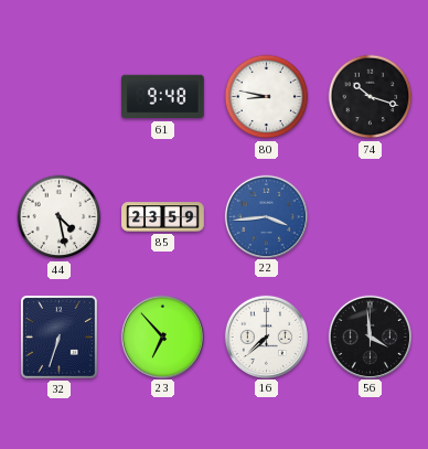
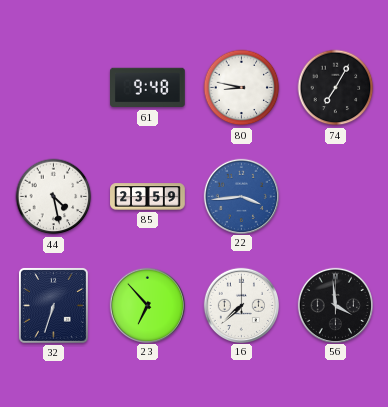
74: 10:18 -> 7:05
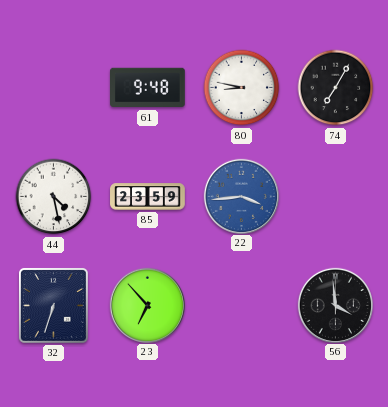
16: 7:38 -> none
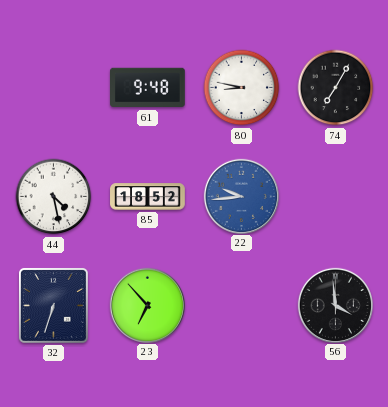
85: 23:59 -> 18:52
22: 3:44 -> 9:44
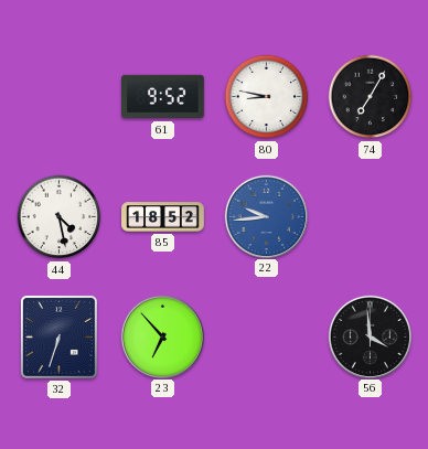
61: 9:48 -> 9:52
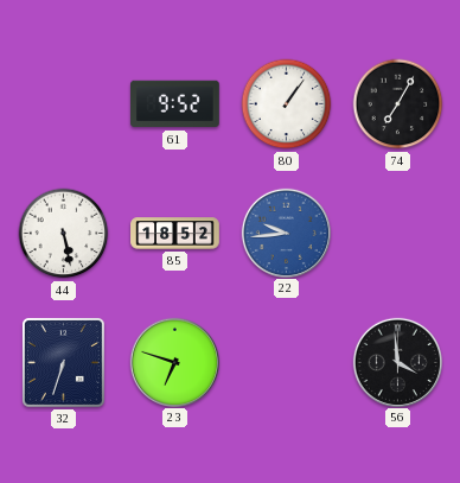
80: 8:47 -> 1:06
44: 4:28 -> 5:28
23: 6:53 -> 6:48
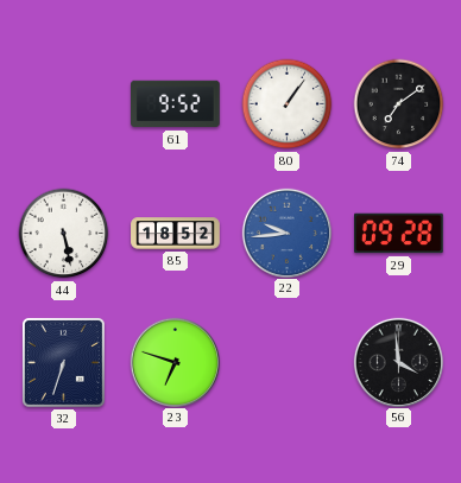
74: 7:05 -> 7:09
29: none -> 09:28
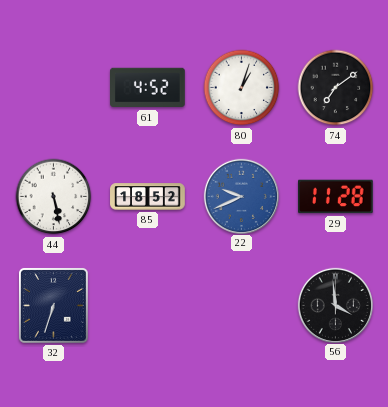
61: 9:52 -> 4:52
80: 1:06 -> 1:03
22: 9:44 -> 9:41
29: 09:28 -> 11:28
23: 6:48 -> none
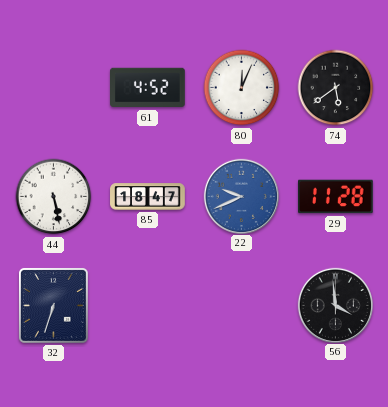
80: 1:03 -> 12:04
74: 7:09 -> 5:39
85: 18:52 -> 18:47
